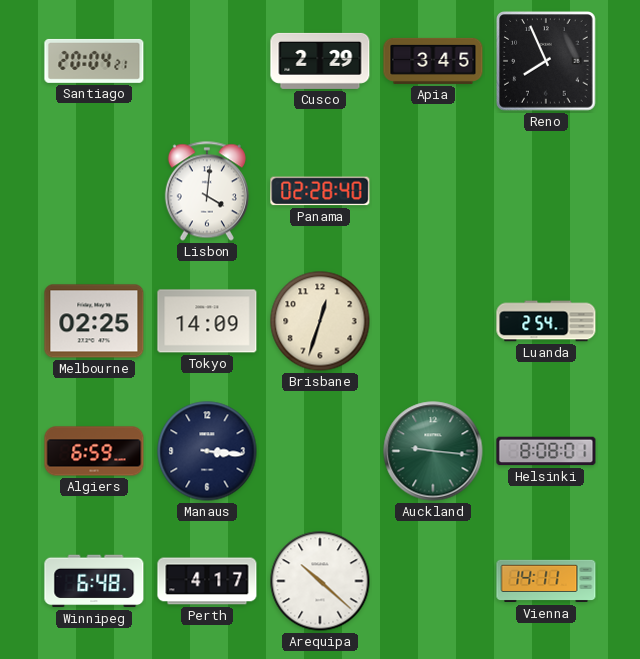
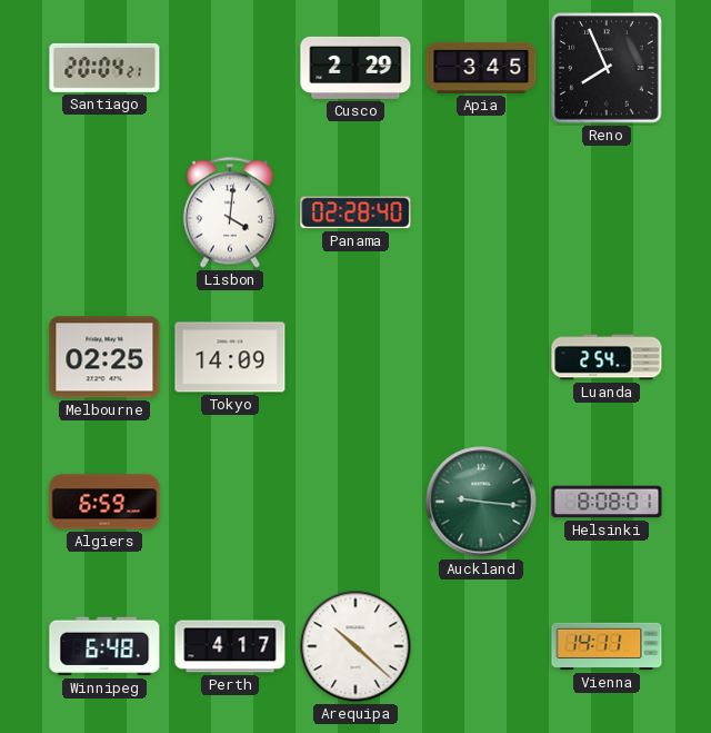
Brisbane: 12:33 -> none
Manaus: 3:16 -> none
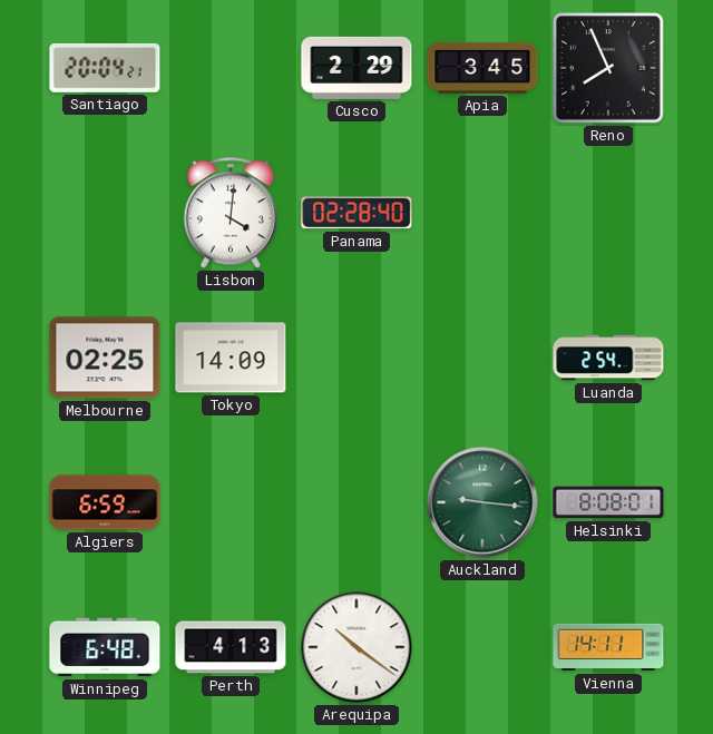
Perth: 4:17 -> 4:13
Arequipa: 10:22 -> 10:21
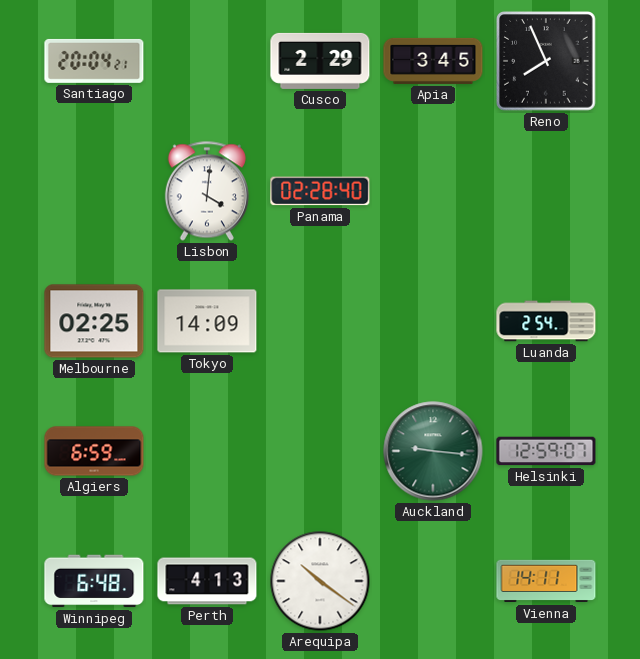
Helsinki: 8:08 -> 12:59
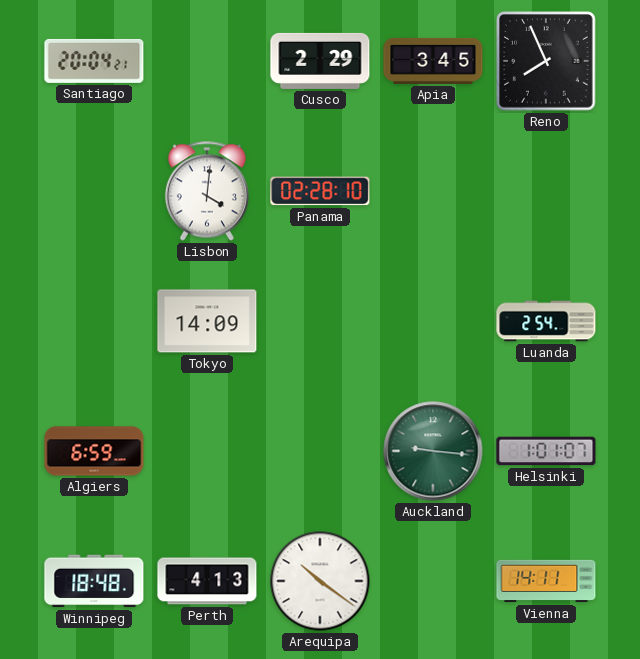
Panama: 02:28:40 -> 02:28:10
Melbourne: 02:25 -> none
Helsinki: 12:59 -> 1:01
Winnipeg: 6:48 -> 18:48
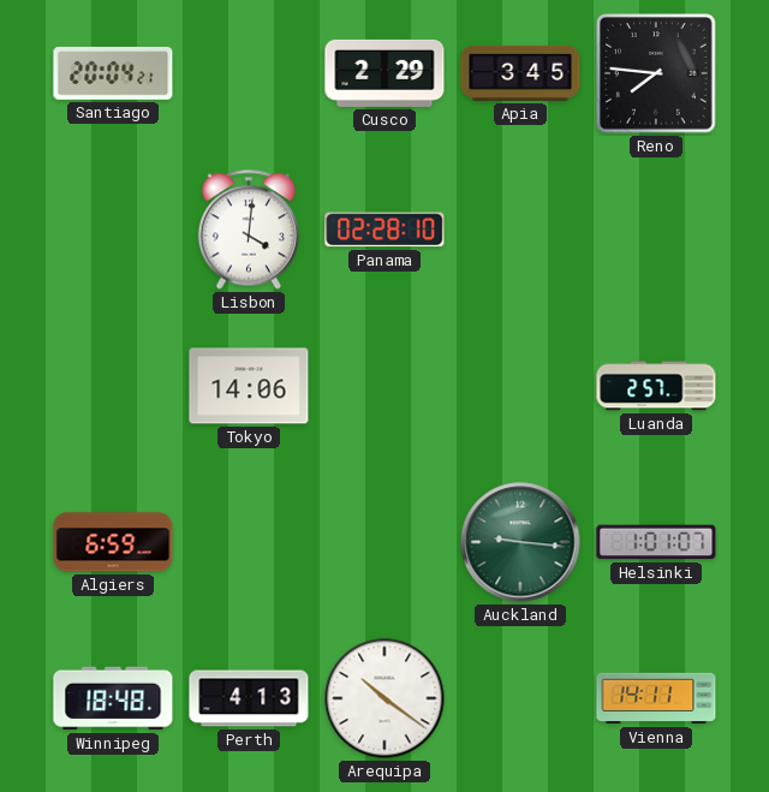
Reno: 7:56 -> 7:46
Tokyo: 14:09 -> 14:06
Luanda: 2:54 -> 2:57
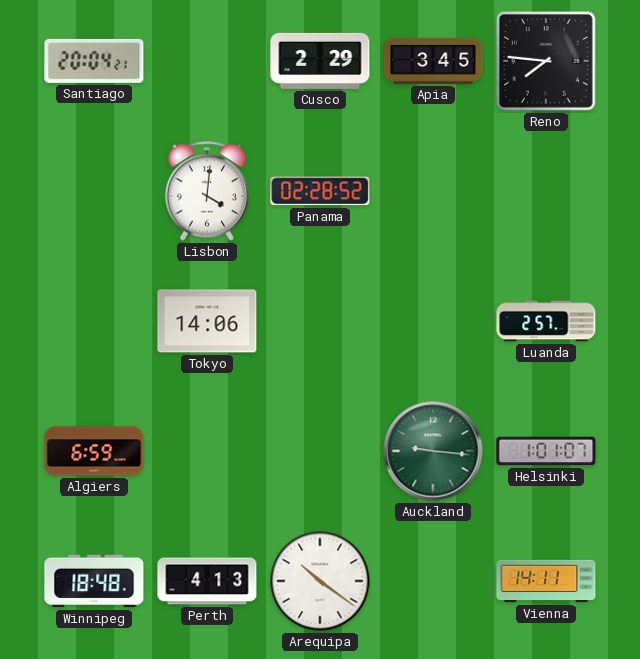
Panama: 02:28:10 -> 02:28:52
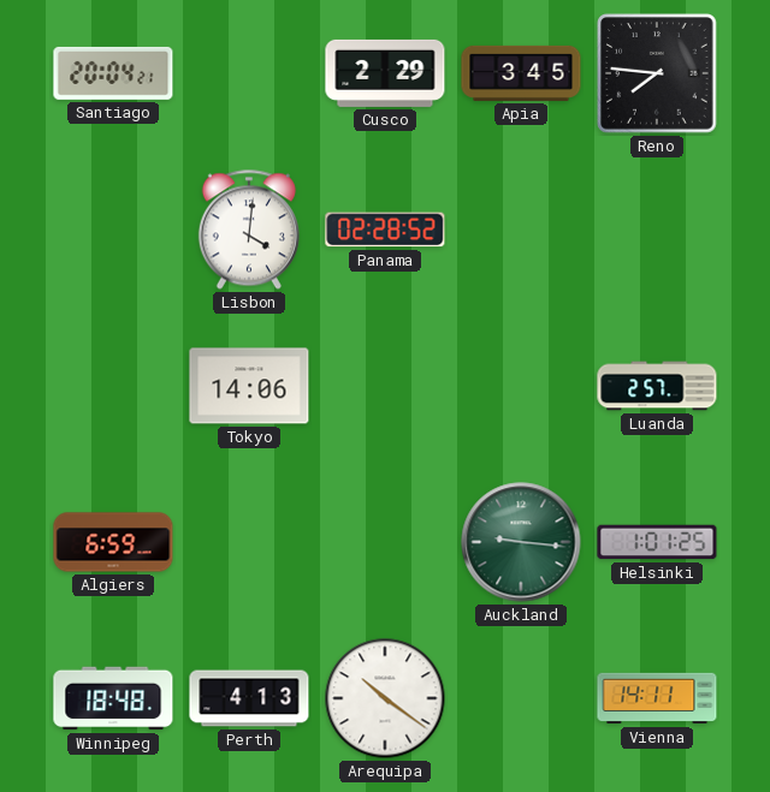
Helsinki: 1:01:07 -> 1:01:25
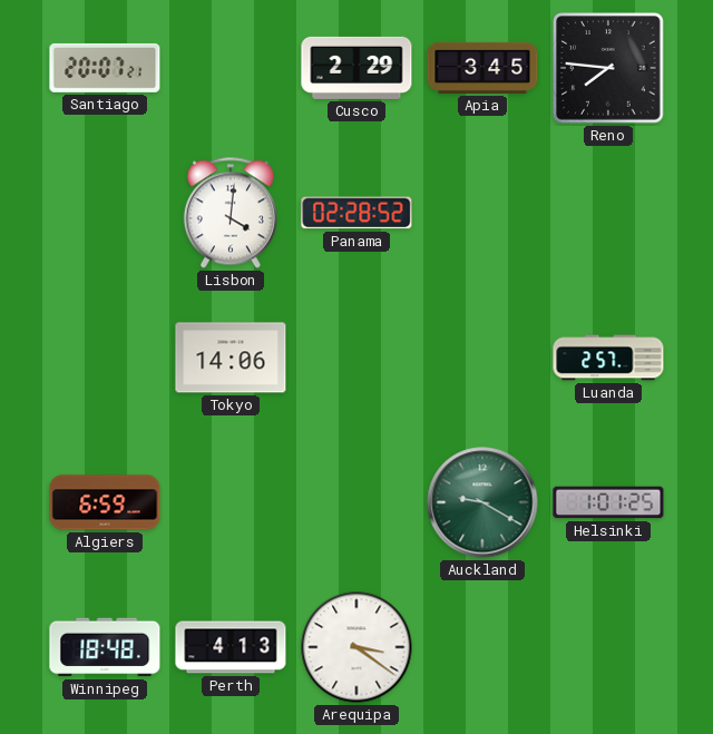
Santiago: 20:04 -> 20:07
Auckland: 9:16 -> 9:20
Arequipa: 10:21 -> 3:21
Vienna: 14:11 -> none
